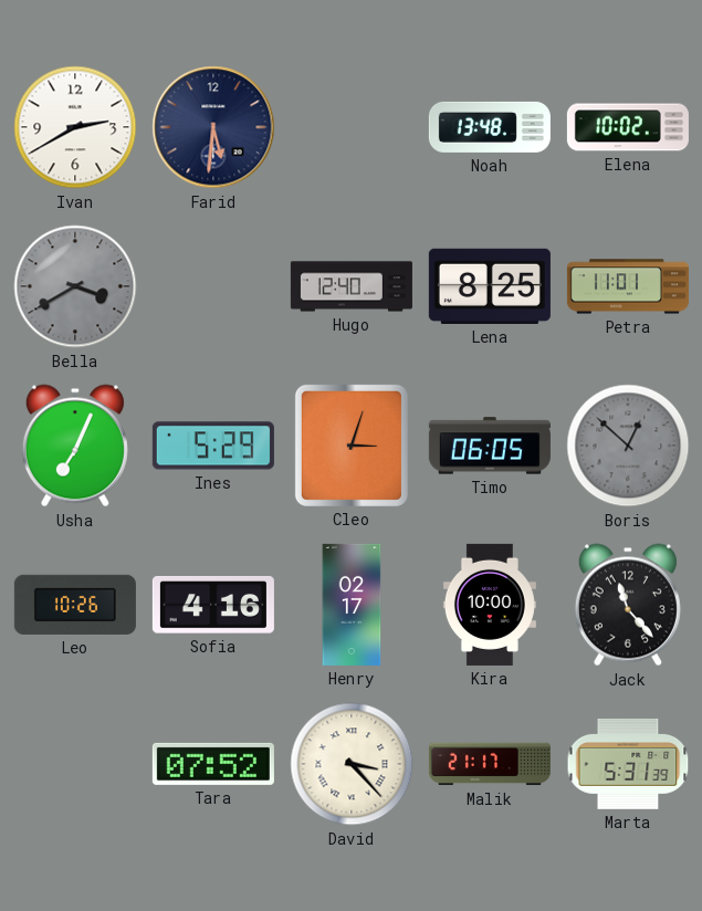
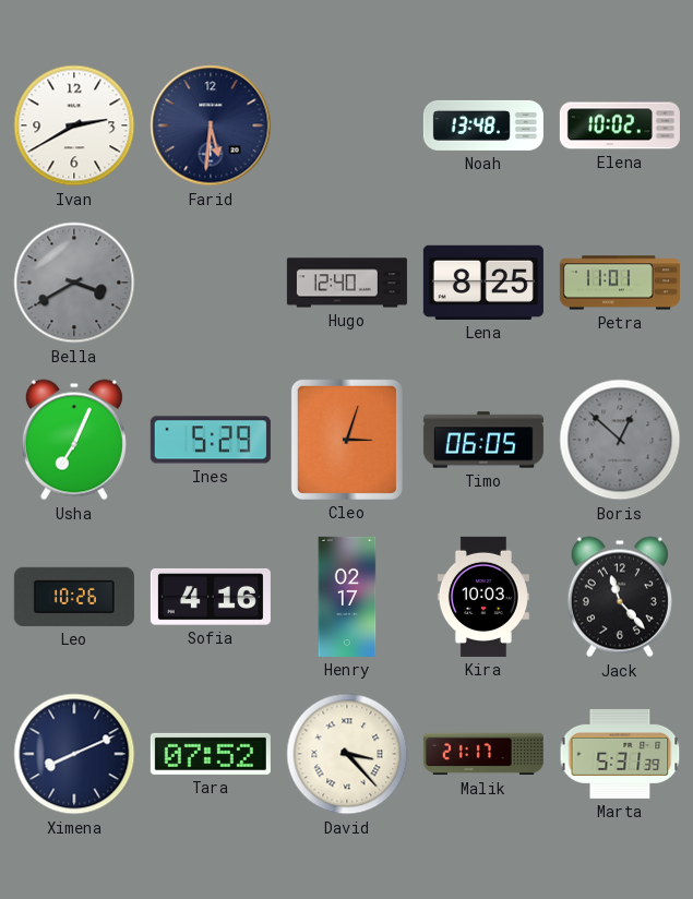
Kira: 10:00 -> 10:03
Ximena: none -> 8:11
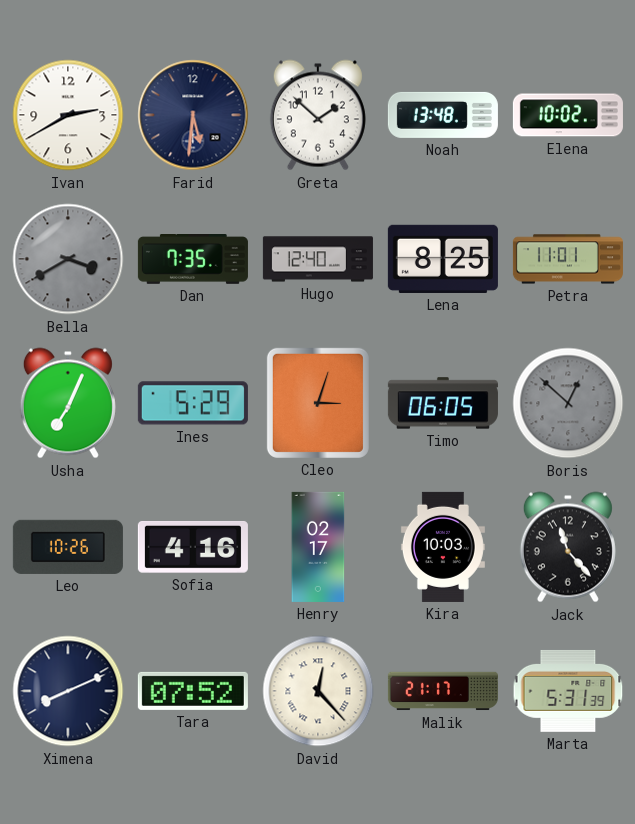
Greta: none -> 1:52
Dan: none -> 7:35
David: 3:23 -> 12:23
